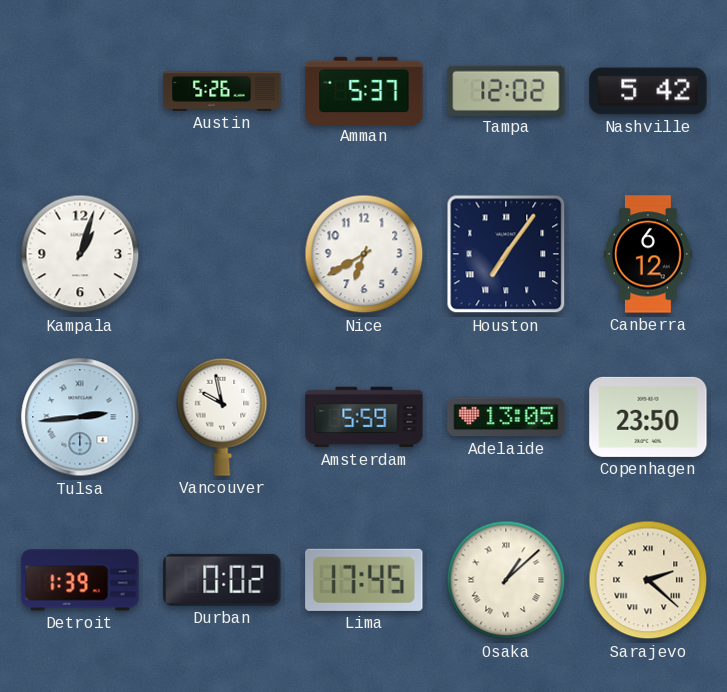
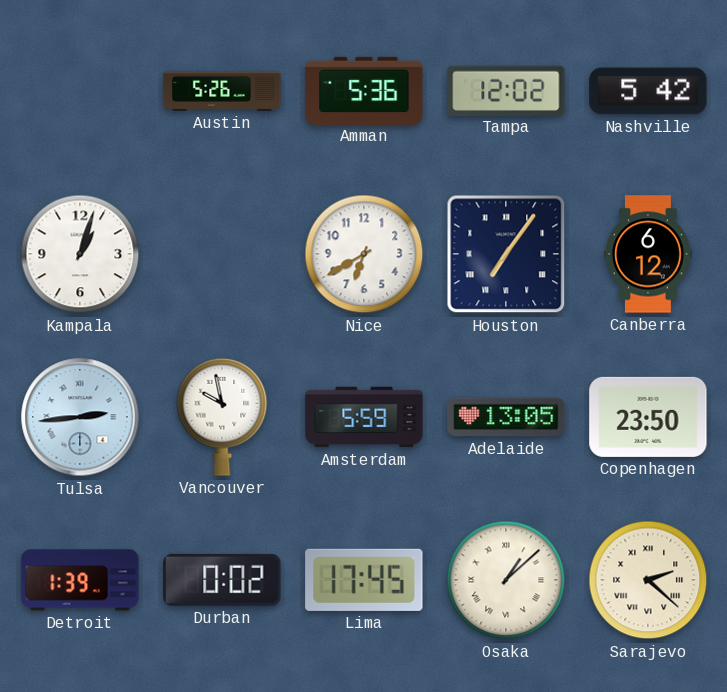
Amman: 5:37 -> 5:36
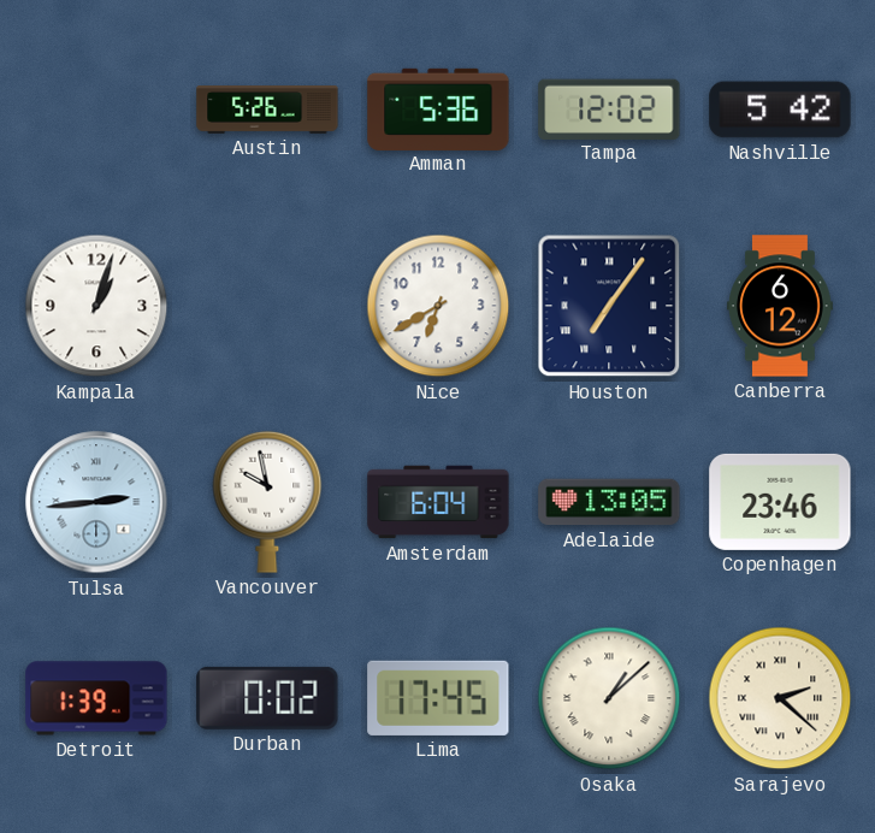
Amsterdam: 5:59 -> 6:04
Copenhagen: 23:50 -> 23:46
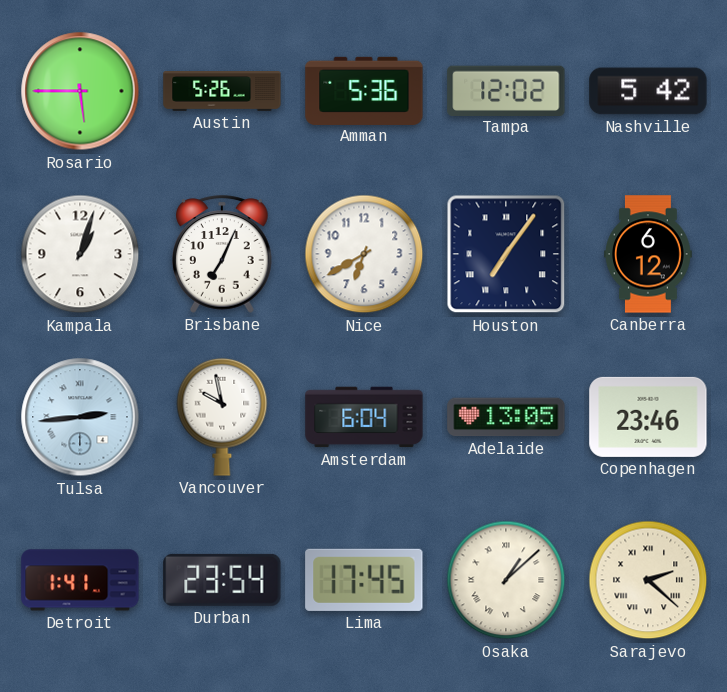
Rosario: none -> 5:45
Brisbane: none -> 7:04
Detroit: 1:39 -> 1:41
Durban: 0:02 -> 23:54
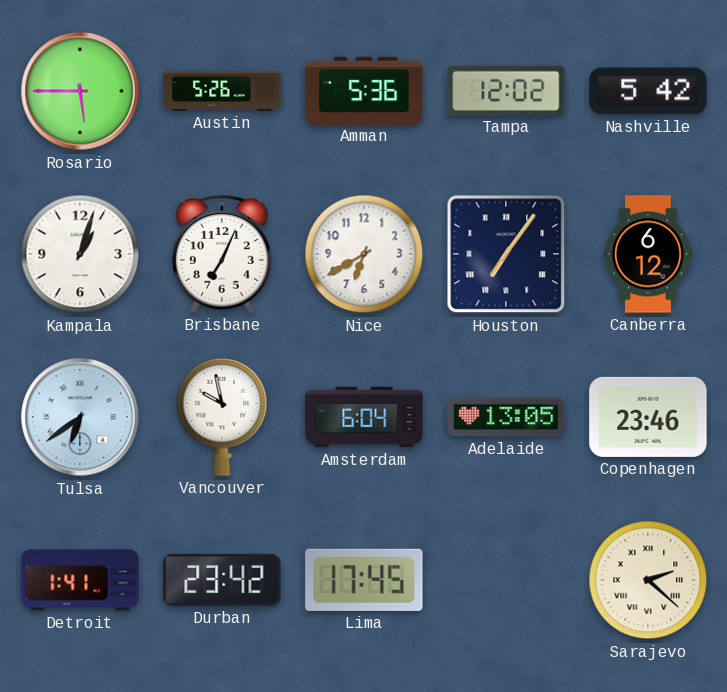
Tulsa: 2:44 -> 6:39
Durban: 23:54 -> 23:42
Osaka: 1:08 -> none
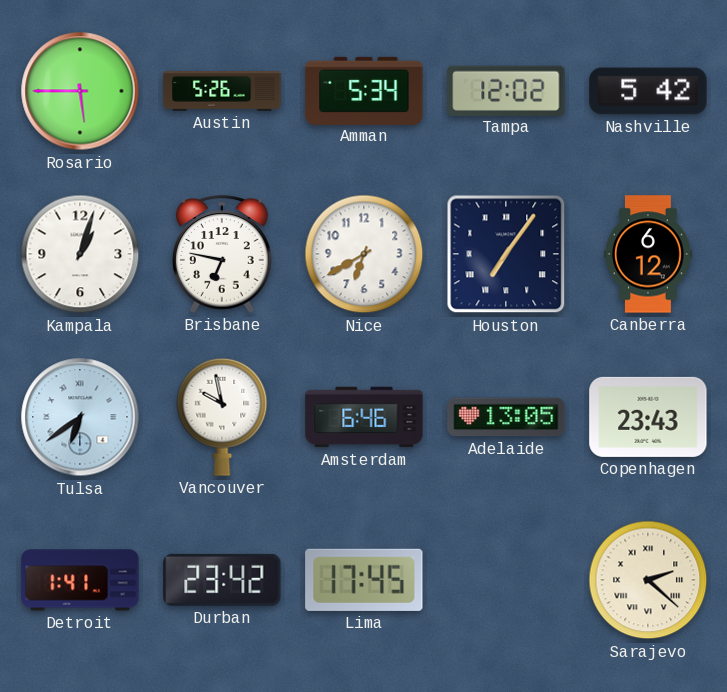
Amman: 5:36 -> 5:34
Brisbane: 7:04 -> 6:47
Amsterdam: 6:04 -> 6:46
Copenhagen: 23:46 -> 23:43
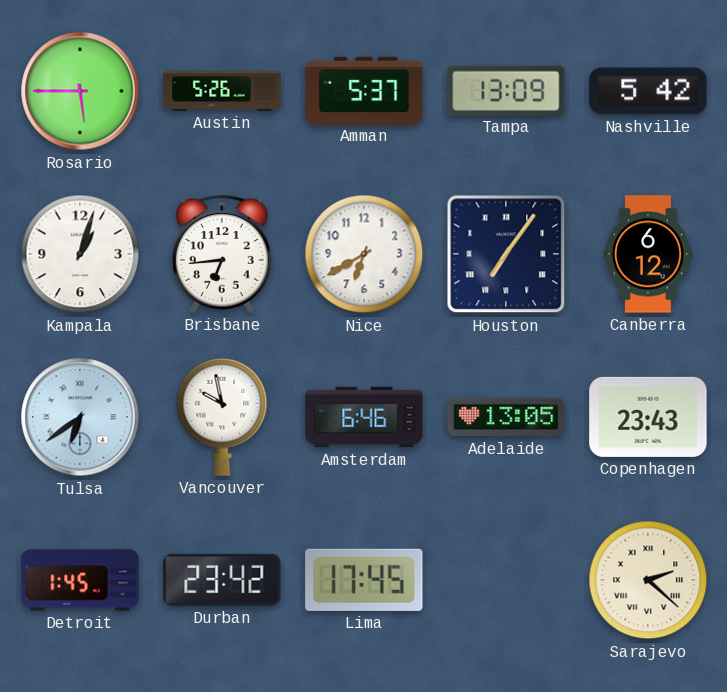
Amman: 5:34 -> 5:37
Tampa: 12:02 -> 13:09
Brisbane: 6:47 -> 6:44
Detroit: 1:41 -> 1:45
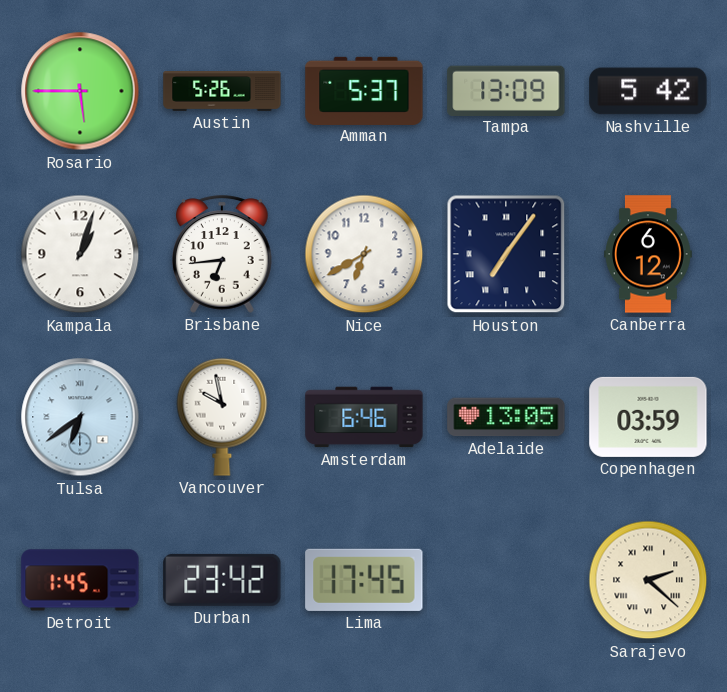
Copenhagen: 23:43 -> 03:59
